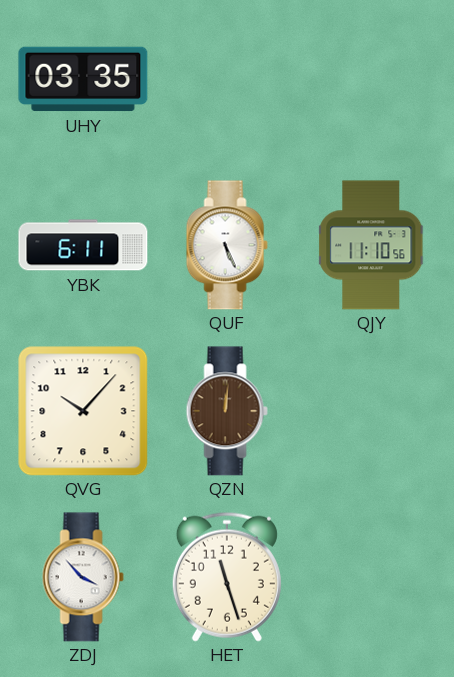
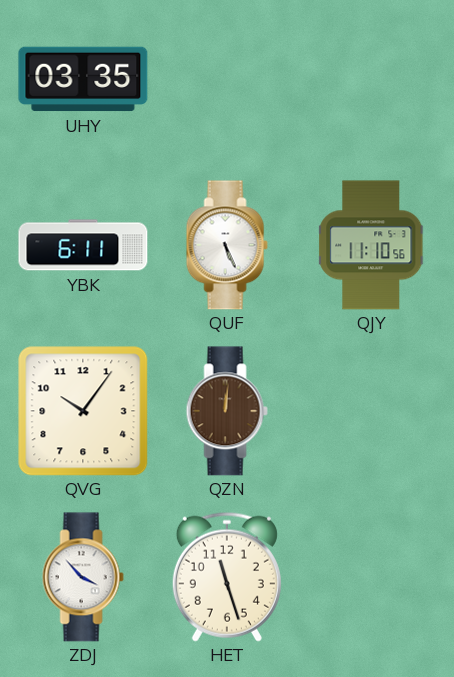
QVG: 10:07 -> 10:06
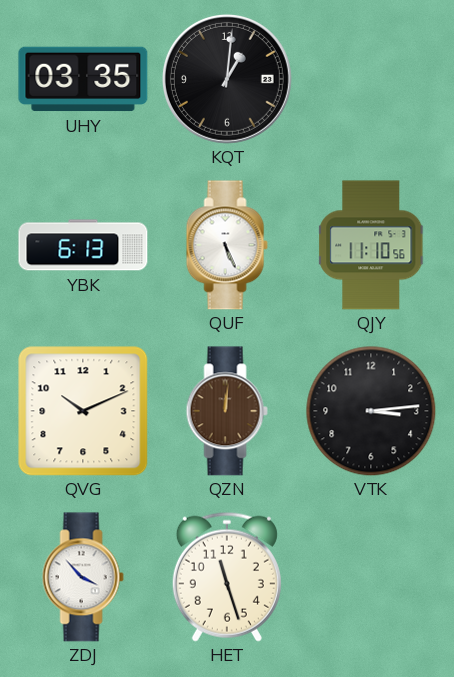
KQT: none -> 1:01
YBK: 6:11 -> 6:13
QVG: 10:06 -> 10:11
VTK: none -> 3:14
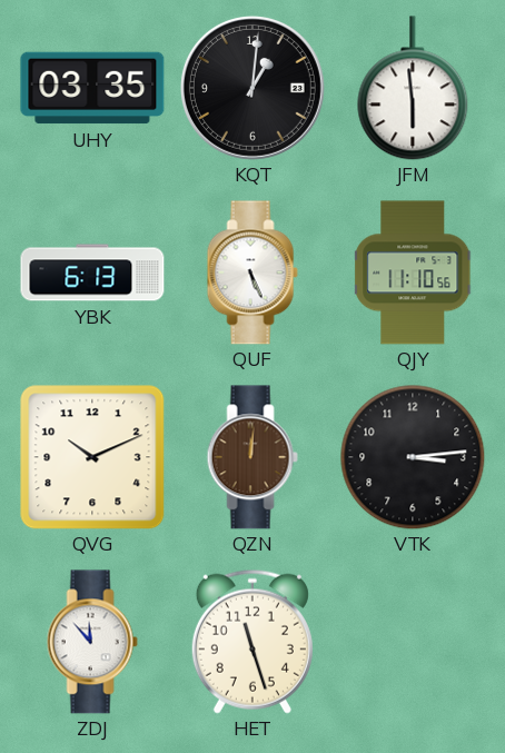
JFM: none -> 5:59
ZDJ: 3:53 -> 11:53
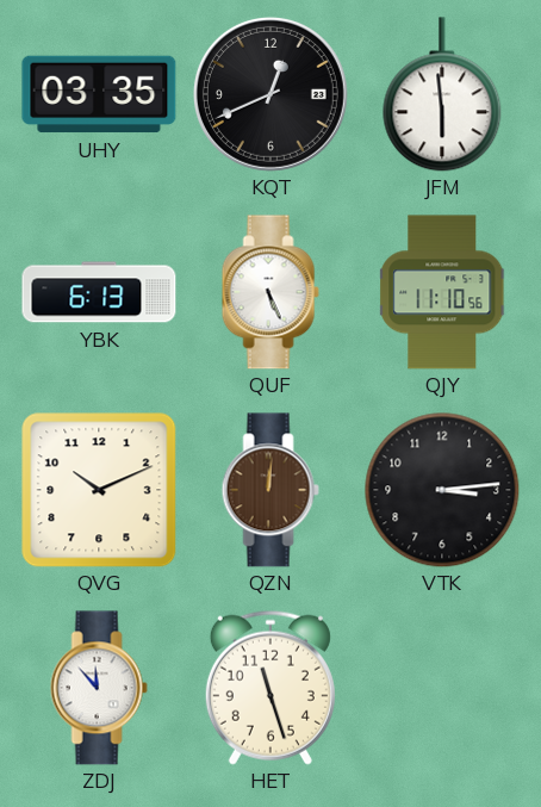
KQT: 1:01 -> 12:41
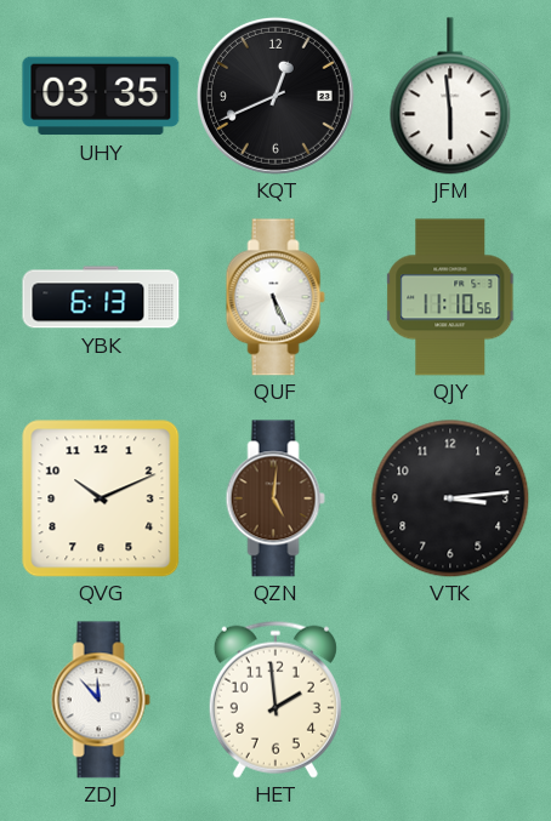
QZN: 12:01 -> 5:01
HET: 11:27 -> 1:59
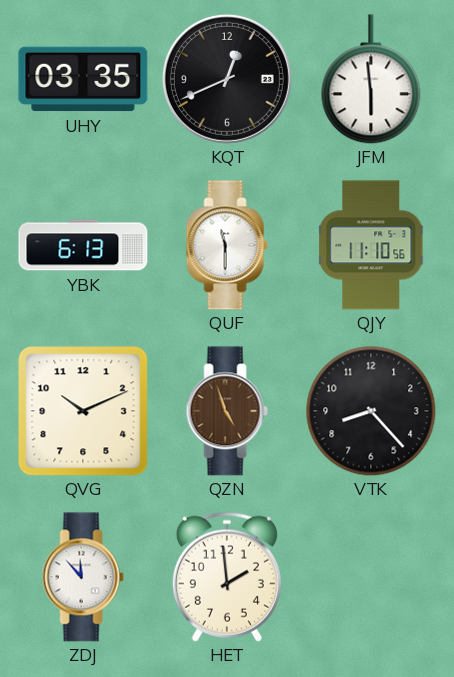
QUF: 5:26 -> 11:30
QZN: 5:01 -> 4:57
VTK: 3:14 -> 8:23
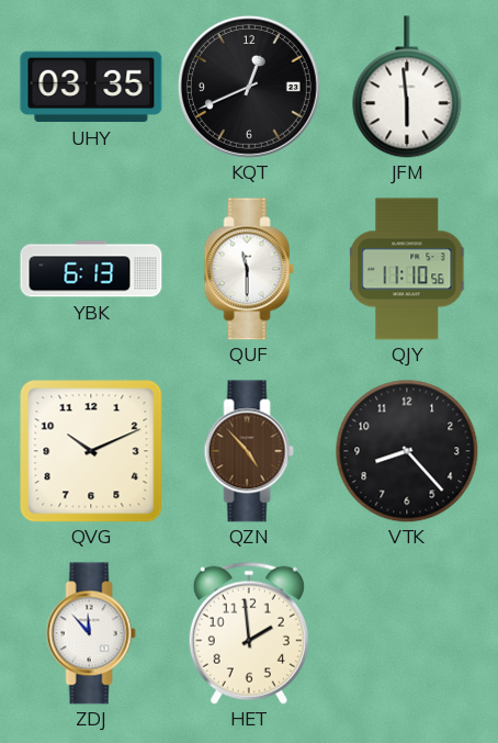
QZN: 4:57 -> 4:53
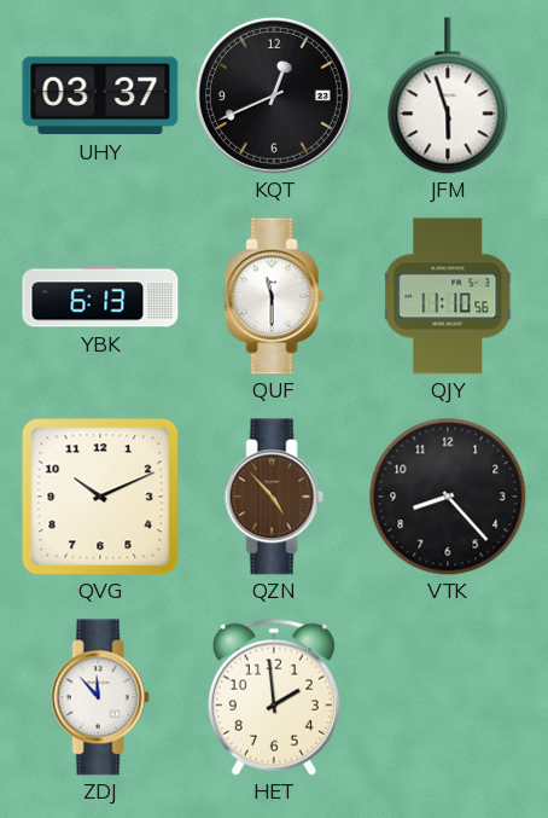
UHY: 03:35 -> 03:37
JFM: 5:59 -> 5:57
